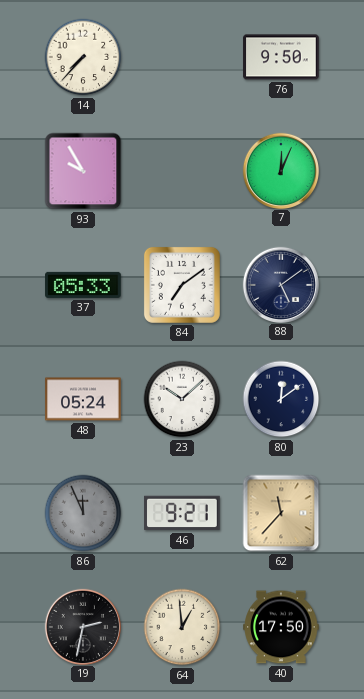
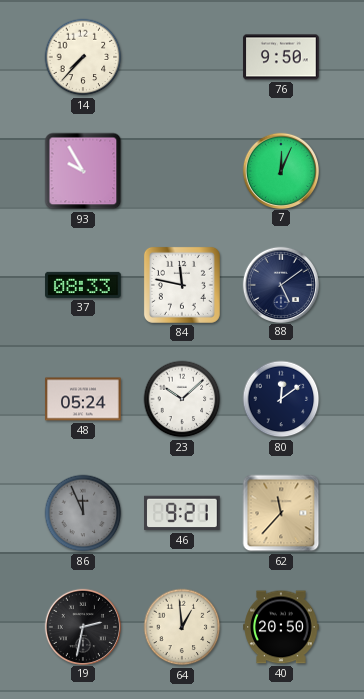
37: 05:33 -> 08:33
84: 7:09 -> 11:47
40: 17:50 -> 20:50
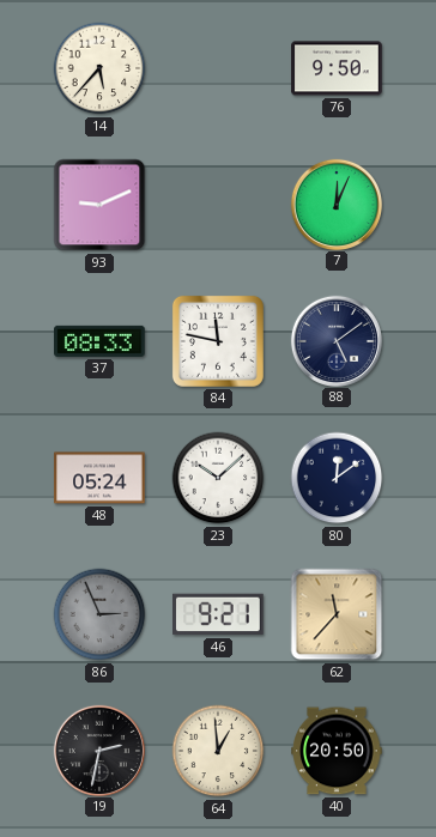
14: 7:37 -> 5:37
93: 9:55 -> 9:11
86: 11:56 -> 2:56
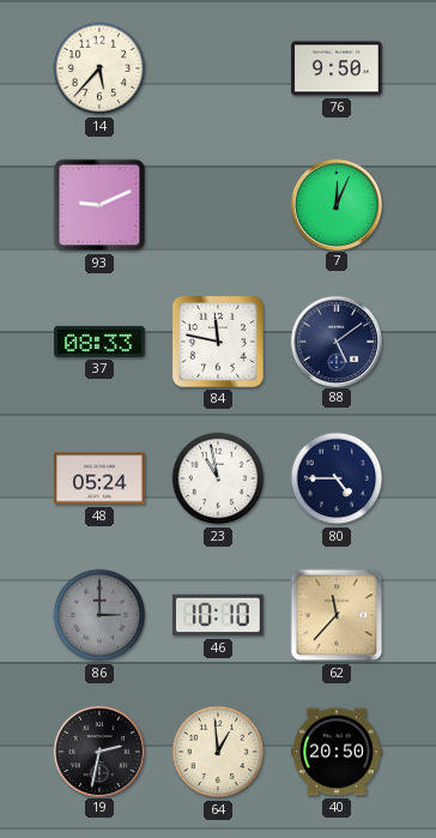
23: 10:08 -> 10:58
80: 12:09 -> 4:45
86: 2:56 -> 3:00
46: 9:21 -> 10:10
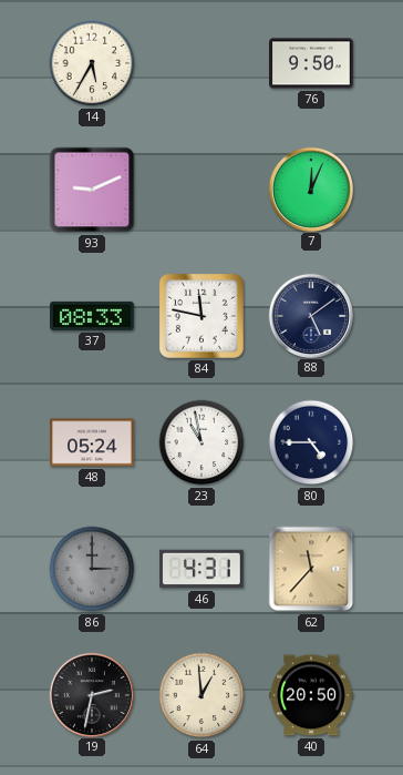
14: 5:37 -> 5:35
46: 10:10 -> 4:31
